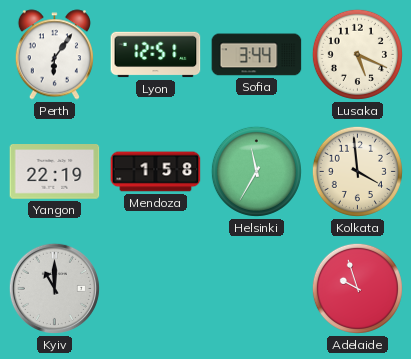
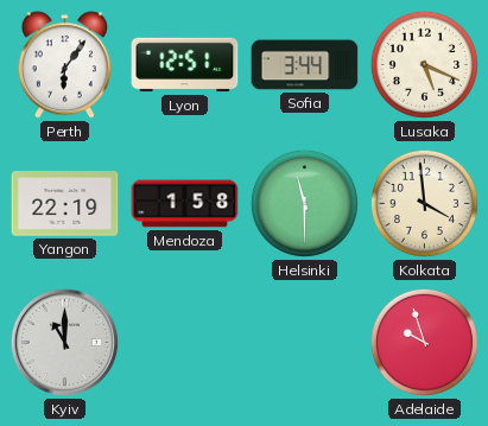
Helsinki: 11:35 -> 11:30
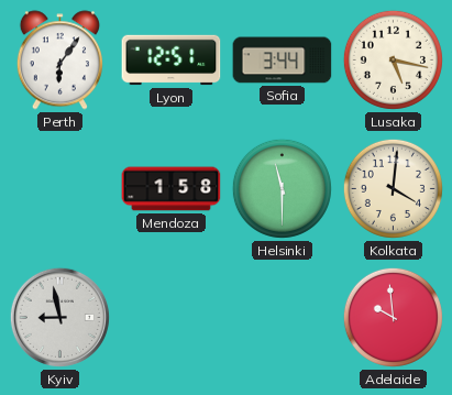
Lusaka: 5:19 -> 5:17
Yangon: 22:19 -> none
Kolkata: 3:59 -> 4:01
Kyiv: 11:00 -> 8:58
Adelaide: 9:57 -> 9:59
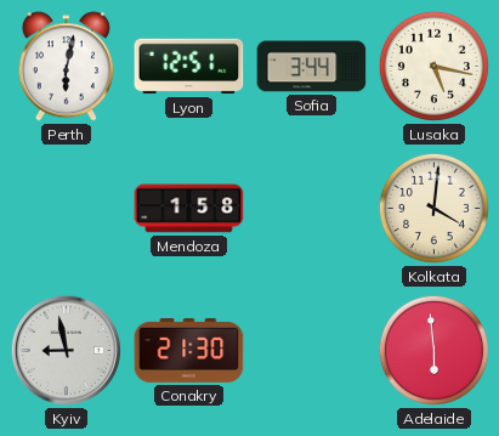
Perth: 6:06 -> 6:02
Helsinki: 11:30 -> none
Conakry: none -> 21:30
Adelaide: 9:59 -> 5:59
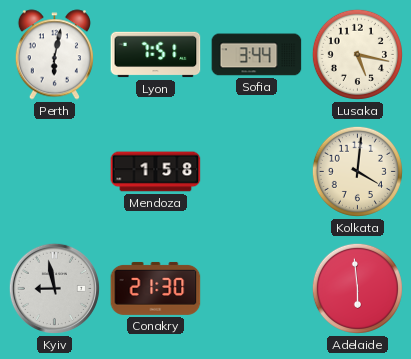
Lyon: 12:51 -> 7:51
